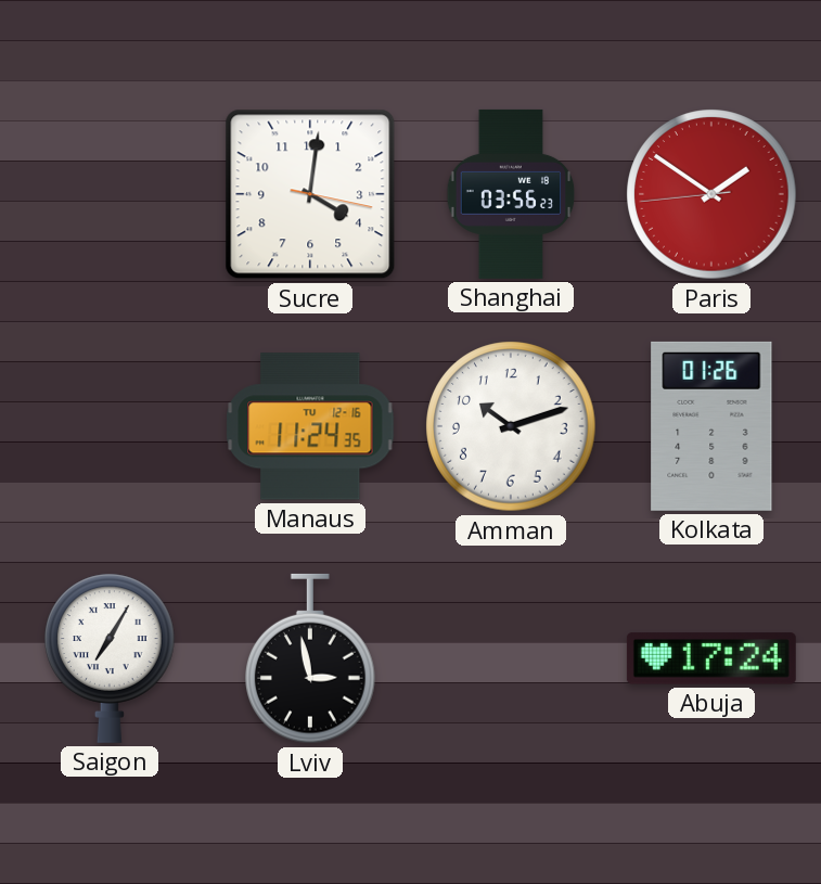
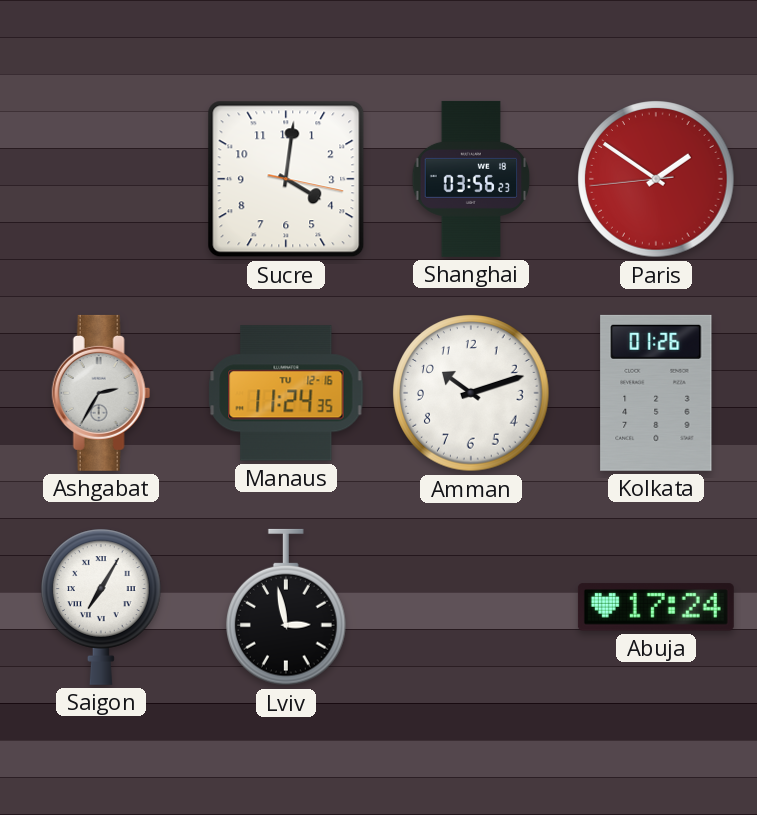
Ashgabat: none -> 2:35
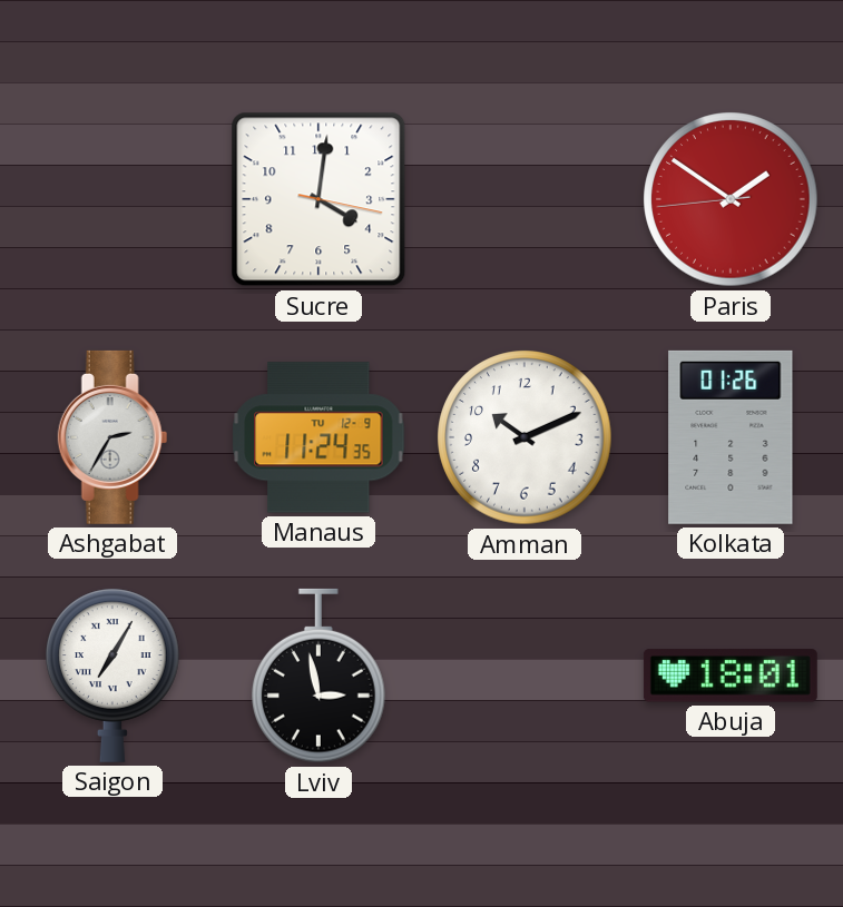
Shanghai: 03:56 -> none
Manaus date: TU 12-16 -> TU 12-9
Amman: 10:12 -> 10:11
Abuja: 17:24 -> 18:01
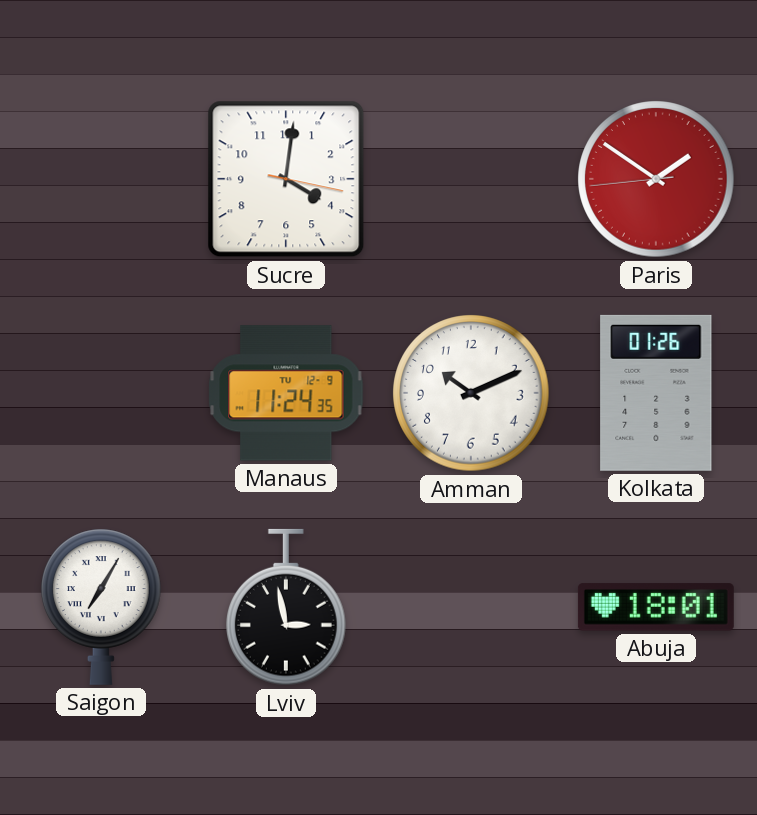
Ashgabat: 2:35 -> none
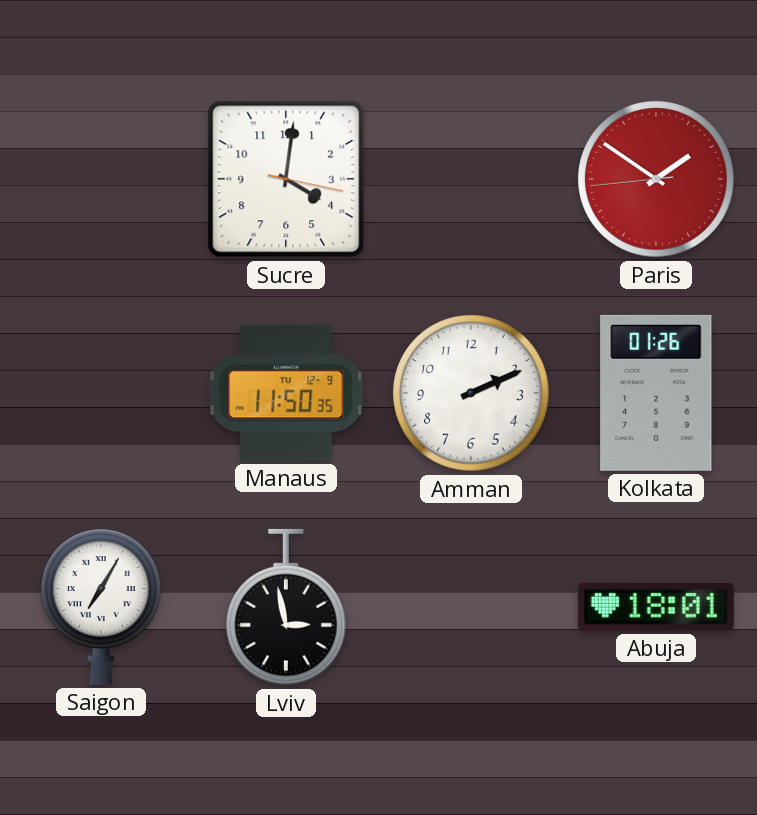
Manaus: 11:24 -> 11:50
Amman: 10:11 -> 2:11
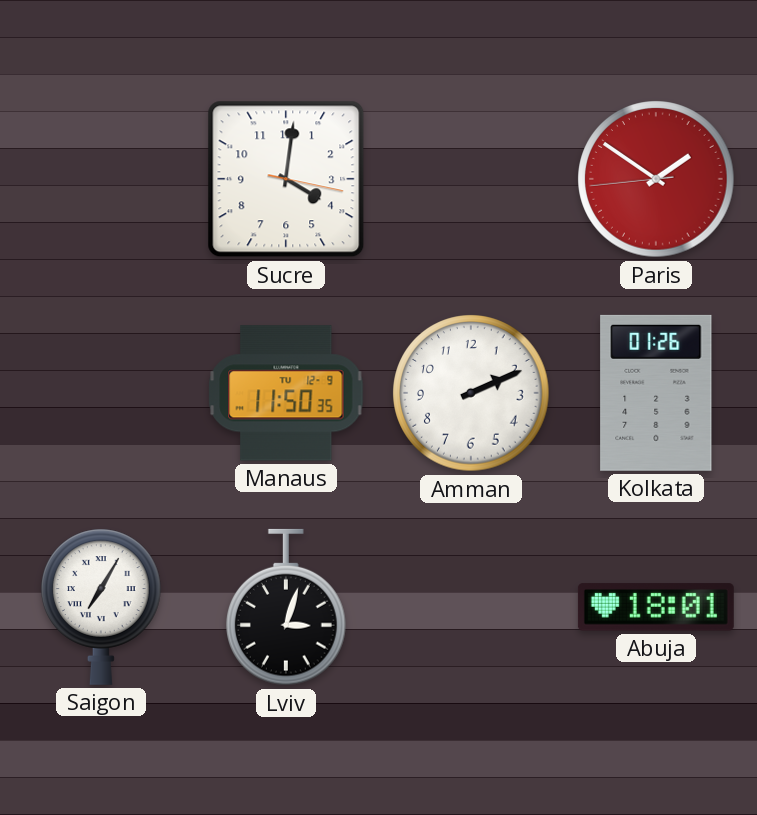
Lviv: 2:58 -> 3:03
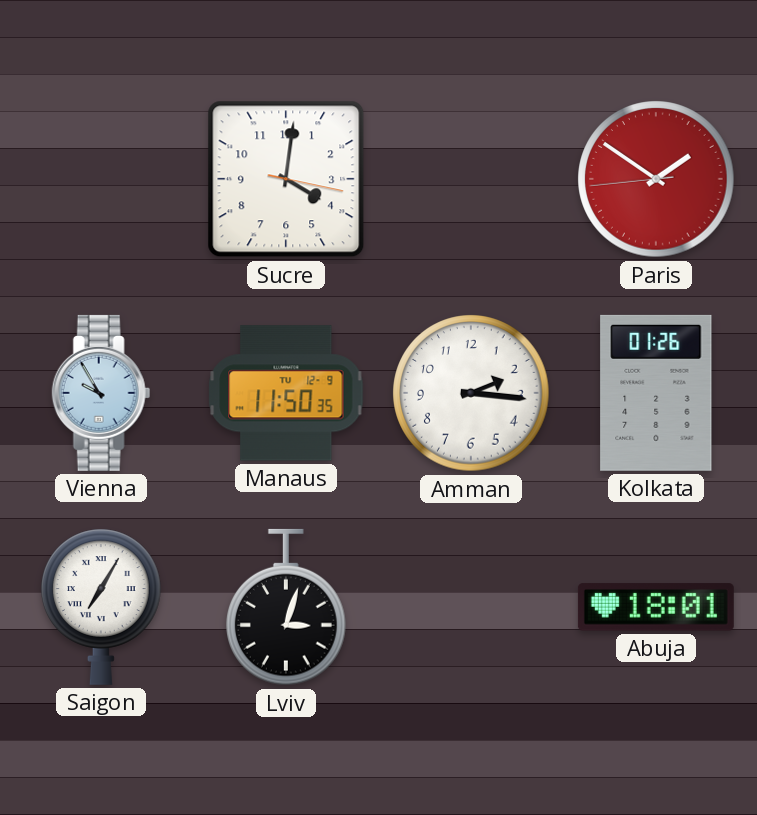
Vienna: none -> 9:55
Amman: 2:11 -> 2:16
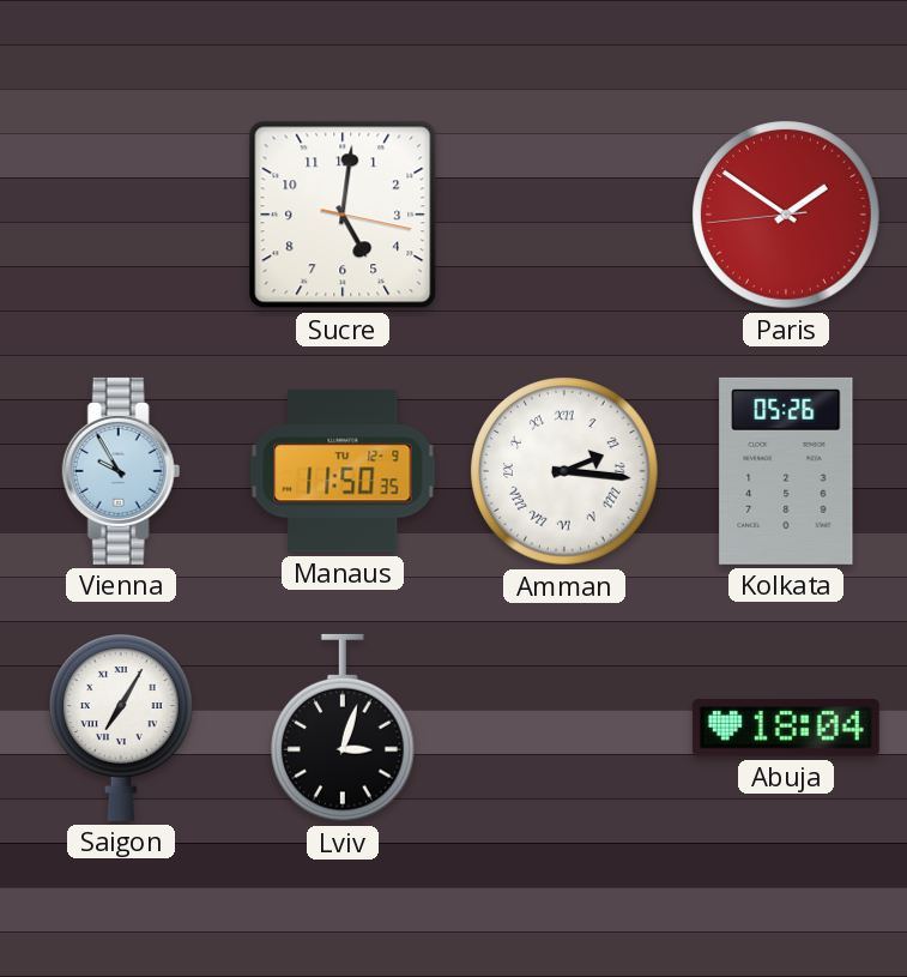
Sucre: 4:01 -> 5:01
Amman numerals: Arabic -> Roman
Kolkata: 01:26 -> 05:26
Abuja: 18:01 -> 18:04
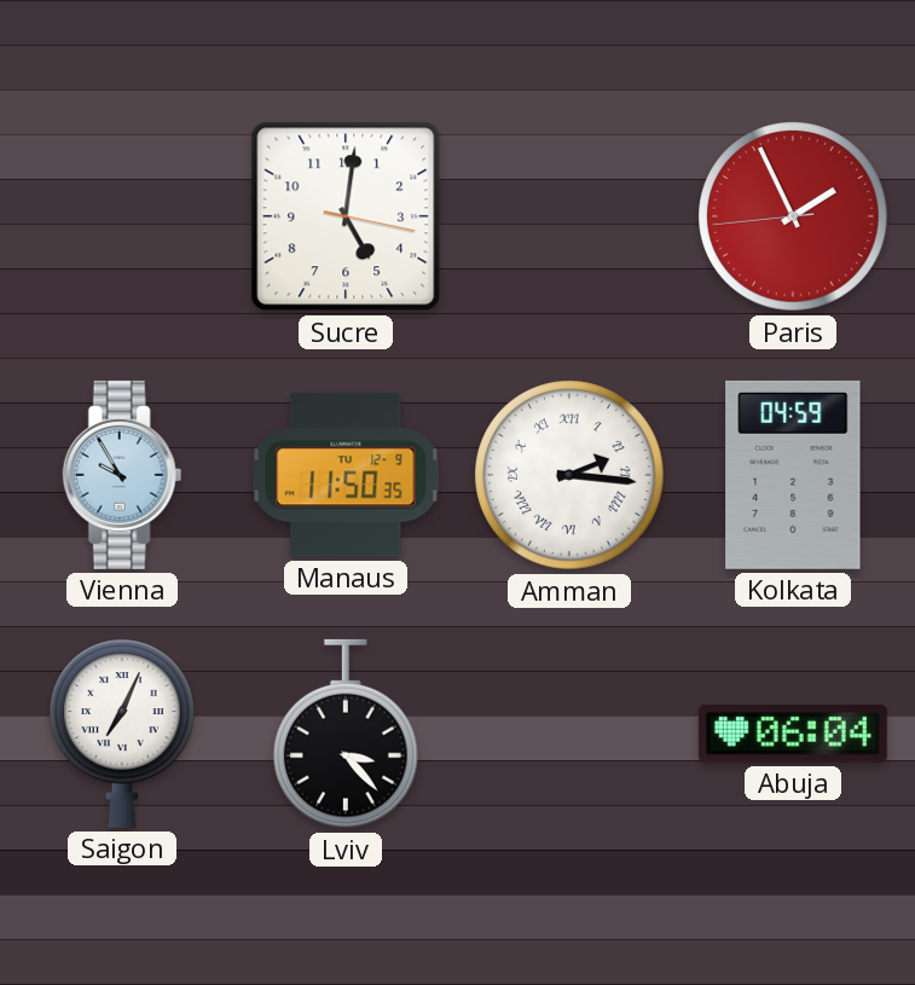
Paris: 1:50 -> 1:55
Kolkata: 05:26 -> 04:59
Saigon: 7:05 -> 7:04
Lviv: 3:03 -> 3:23
Abuja: 18:04 -> 06:04
